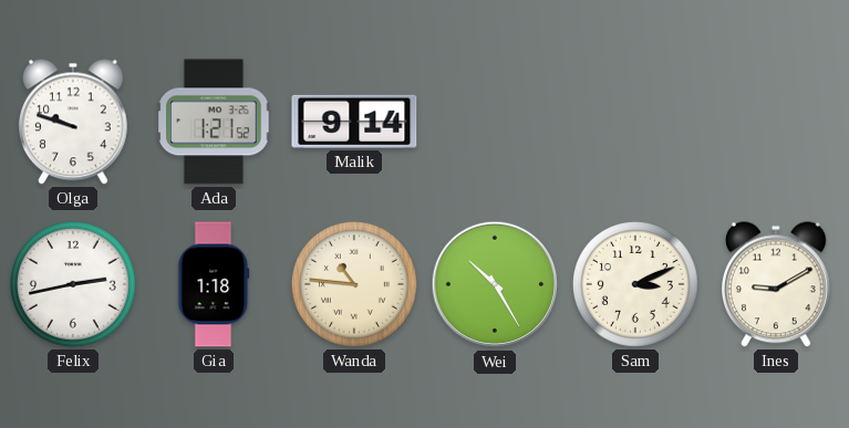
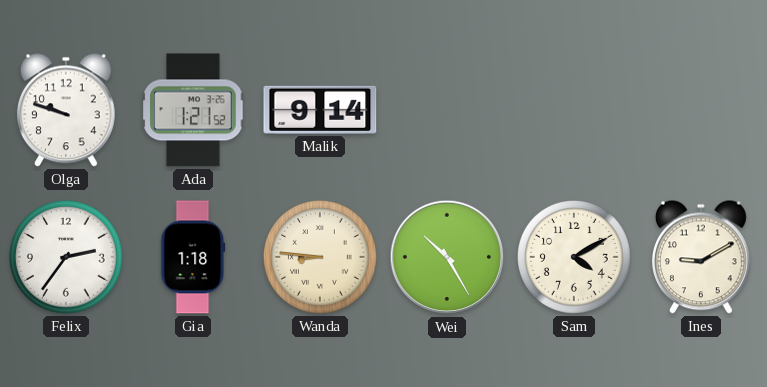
Felix: 2:43 -> 2:36
Wanda: 10:46 -> 8:46
Sam: 3:11 -> 4:10
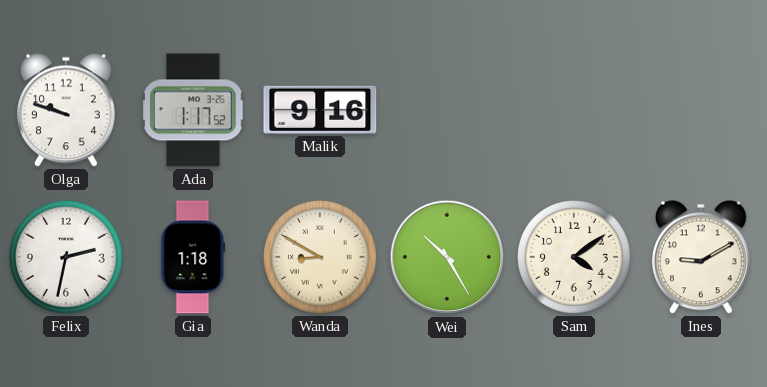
Ada: 1:21 -> 1:17
Malik: 9:14 -> 9:16
Felix: 2:36 -> 2:32
Wanda: 8:46 -> 8:50
Sam: 4:10 -> 4:09
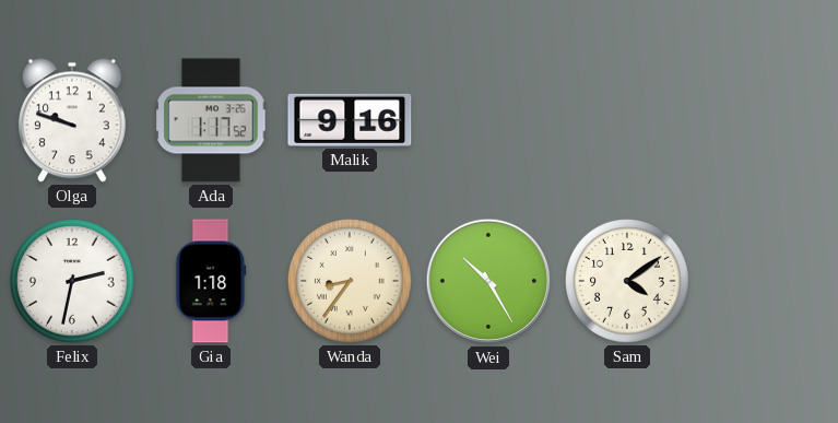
Wanda: 8:50 -> 8:36
Ines: 9:10 -> none
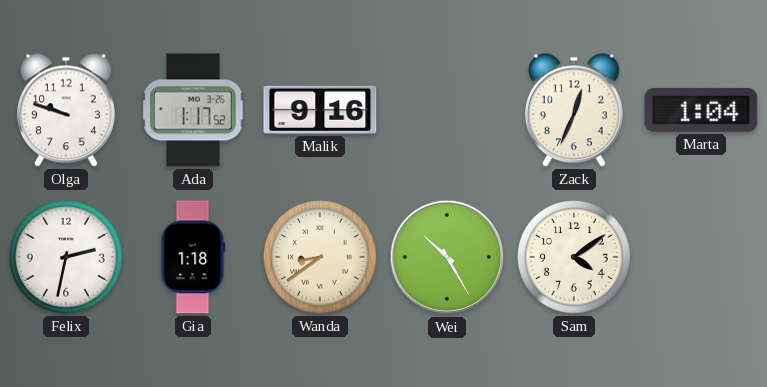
Zack: none -> 12:34
Marta: none -> 1:04
Wanda: 8:36 -> 8:39
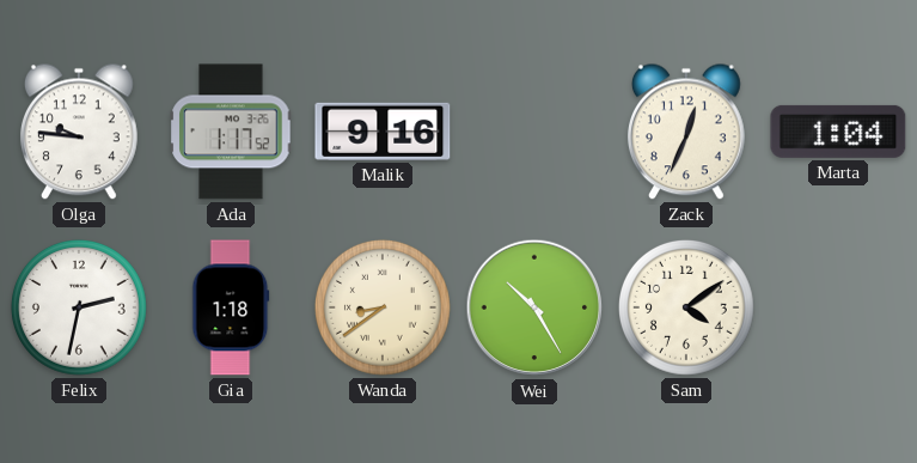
Olga: 9:48 -> 9:46
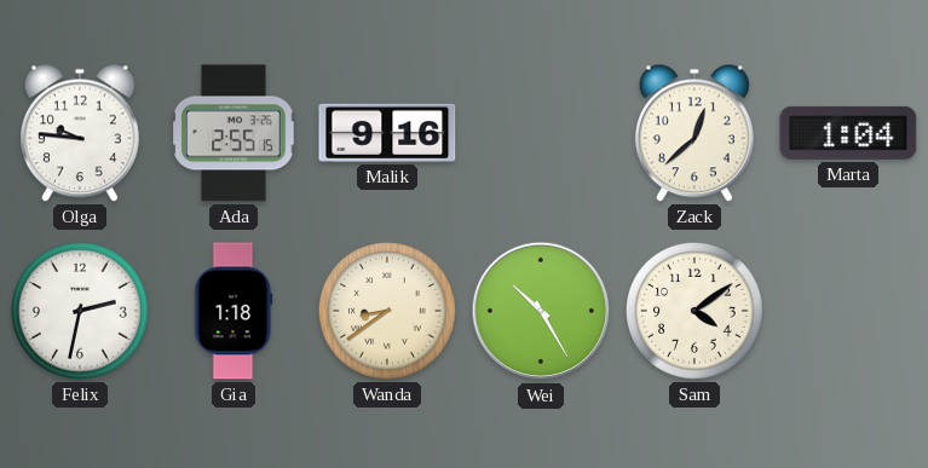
Ada: 1:17 -> 2:55
Zack: 12:34 -> 12:38
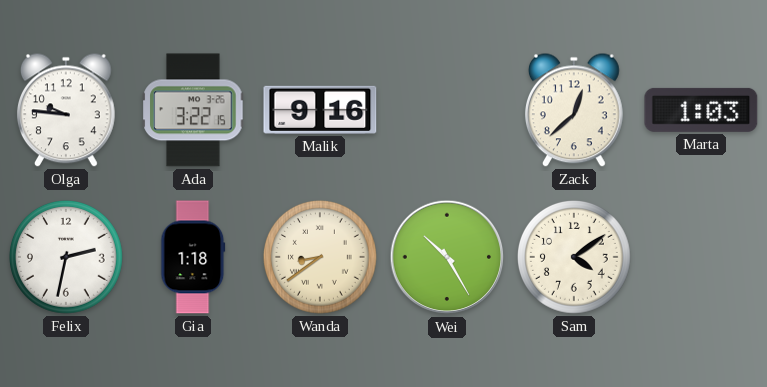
Ada: 2:55 -> 3:22
Marta: 1:04 -> 1:03
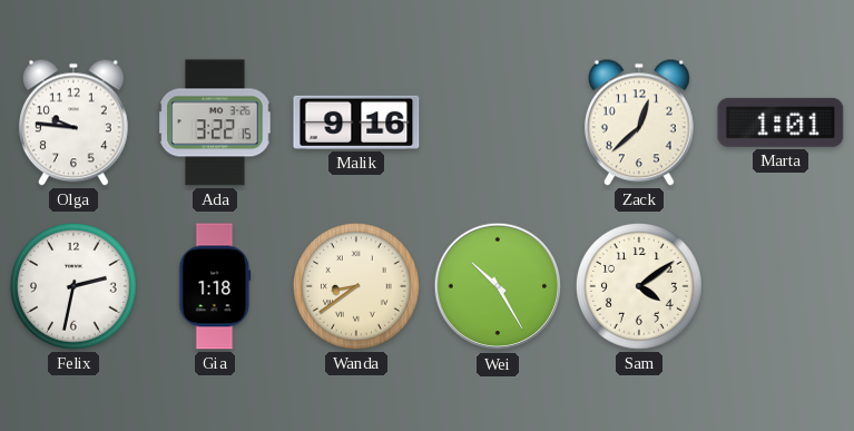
Marta: 1:03 -> 1:01
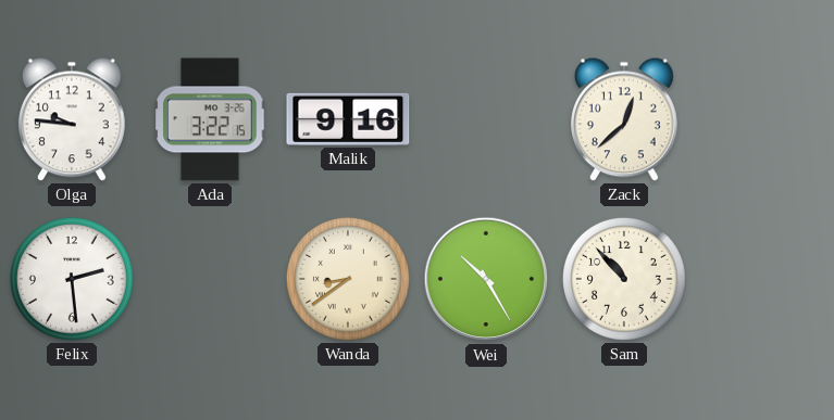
Marta: 1:01 -> none
Felix: 2:32 -> 2:29
Gia: 1:18 -> none
Sam: 4:09 -> 10:53
